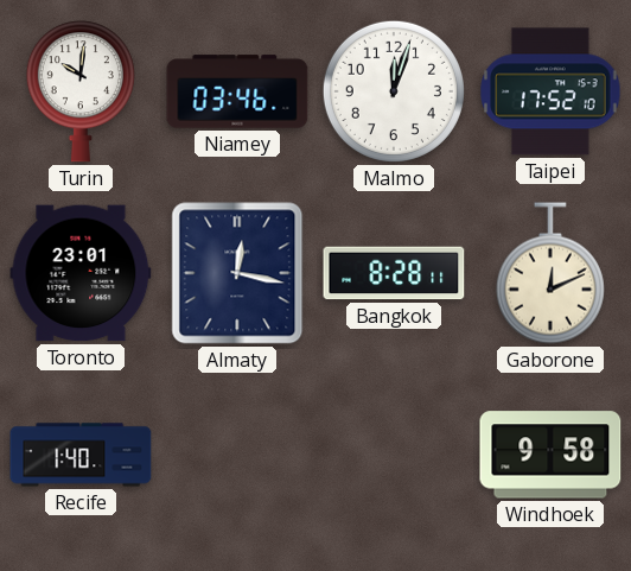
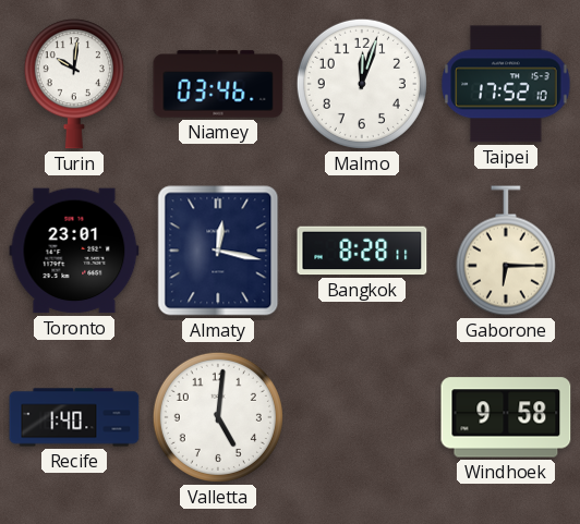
Gaborone: 12:11 -> 6:15
Valletta: none -> 5:01
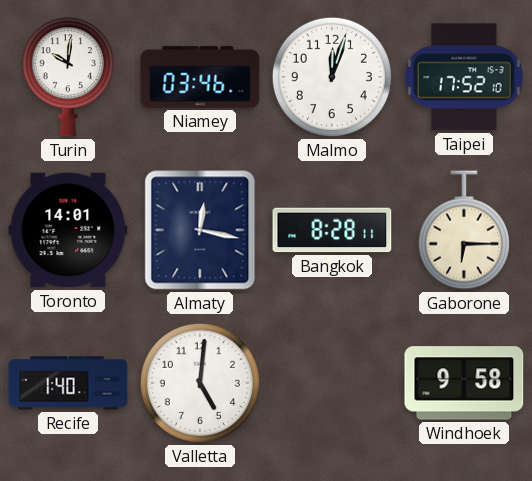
Toronto: 23:01 -> 14:01
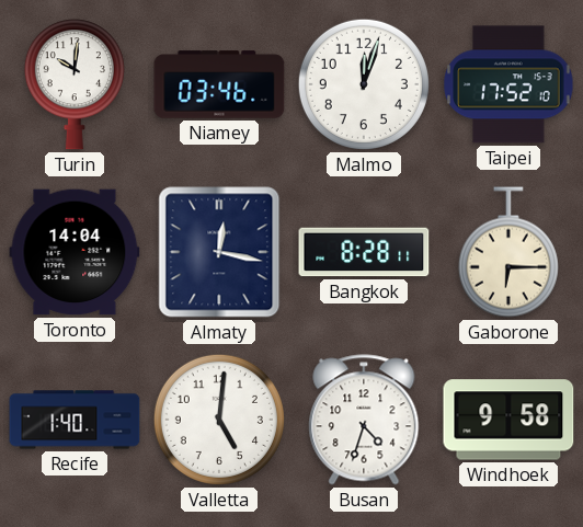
Toronto: 14:01 -> 14:04
Busan: none -> 4:33
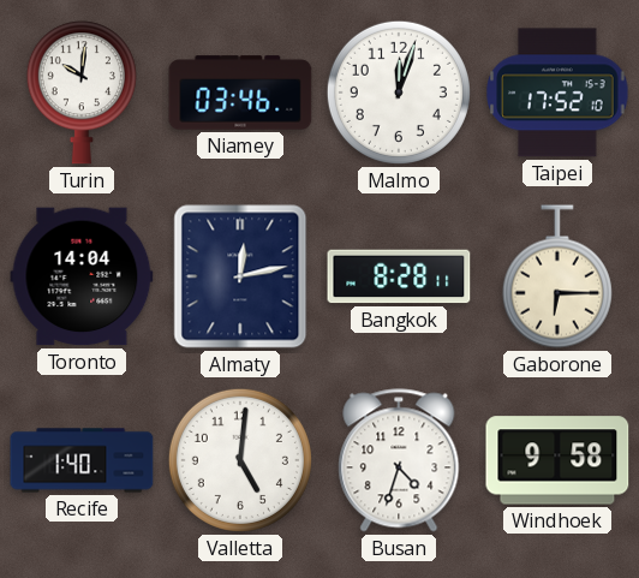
Almaty: 12:17 -> 12:13
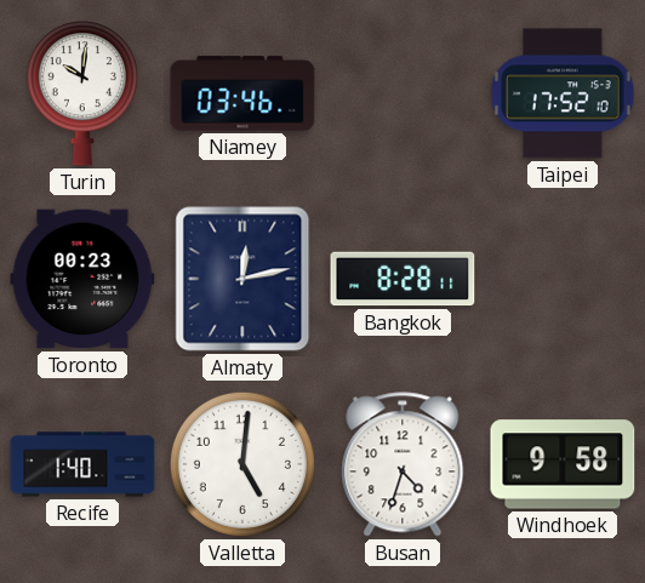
Malmo: 12:03 -> none
Toronto: 14:04 -> 00:23
Gaborone: 6:15 -> none
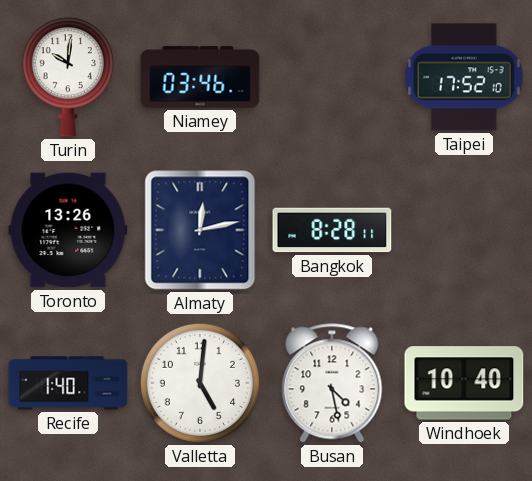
Toronto: 00:23 -> 13:26
Busan: 4:33 -> 4:28
Windhoek: 9:58 -> 10:40
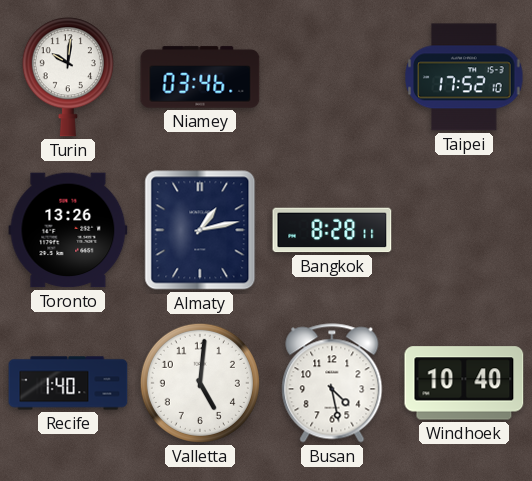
Almaty: 12:13 -> 1:13
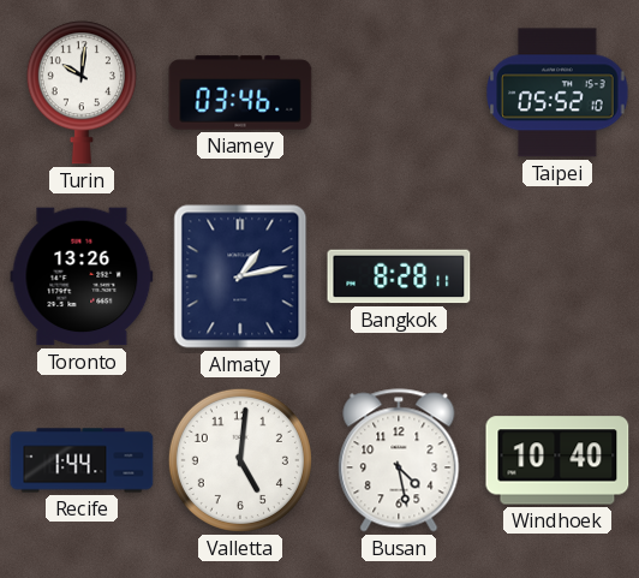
Taipei: 17:52 -> 05:52
Recife: 1:40 -> 1:44
